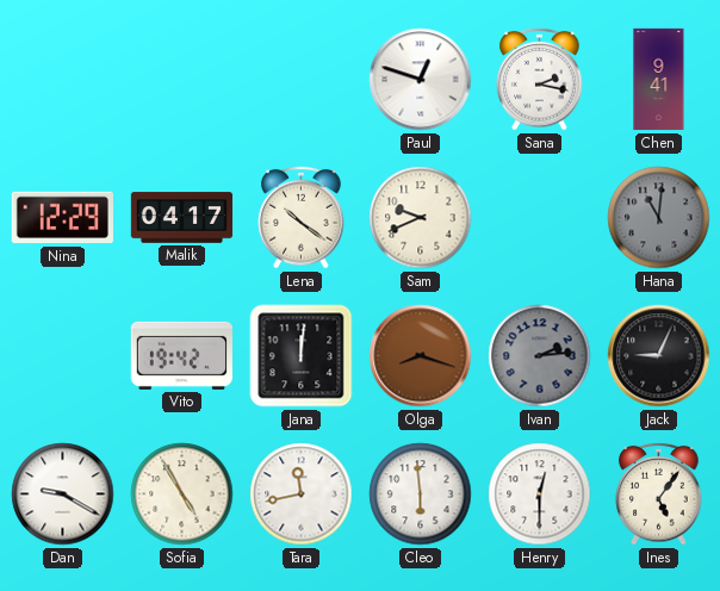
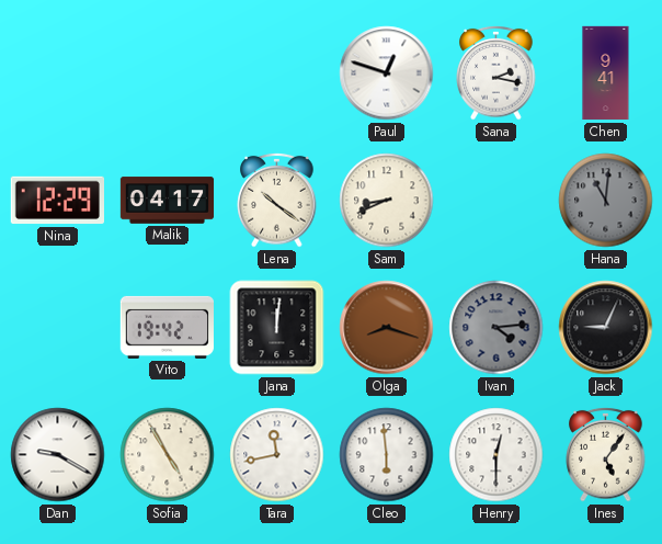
Sam: 9:41 -> 8:41
Ivan: 2:14 -> 4:14
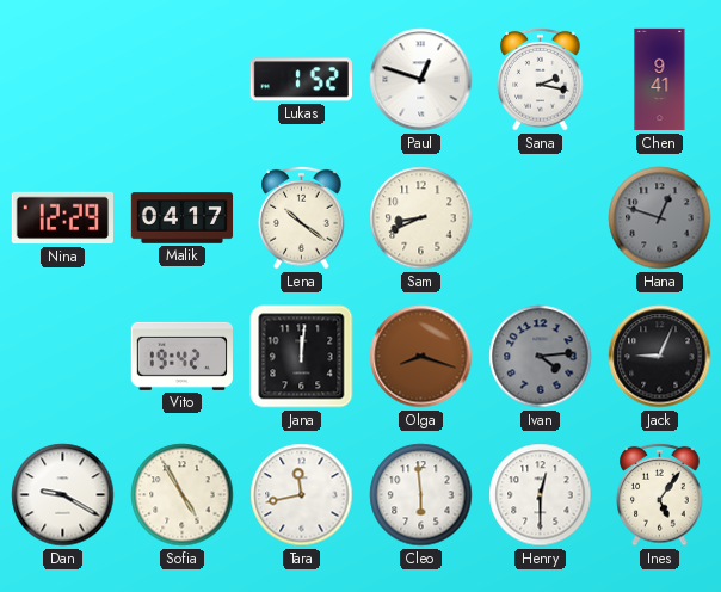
Lukas: none -> 1:52
Hana: 11:01 -> 12:48
